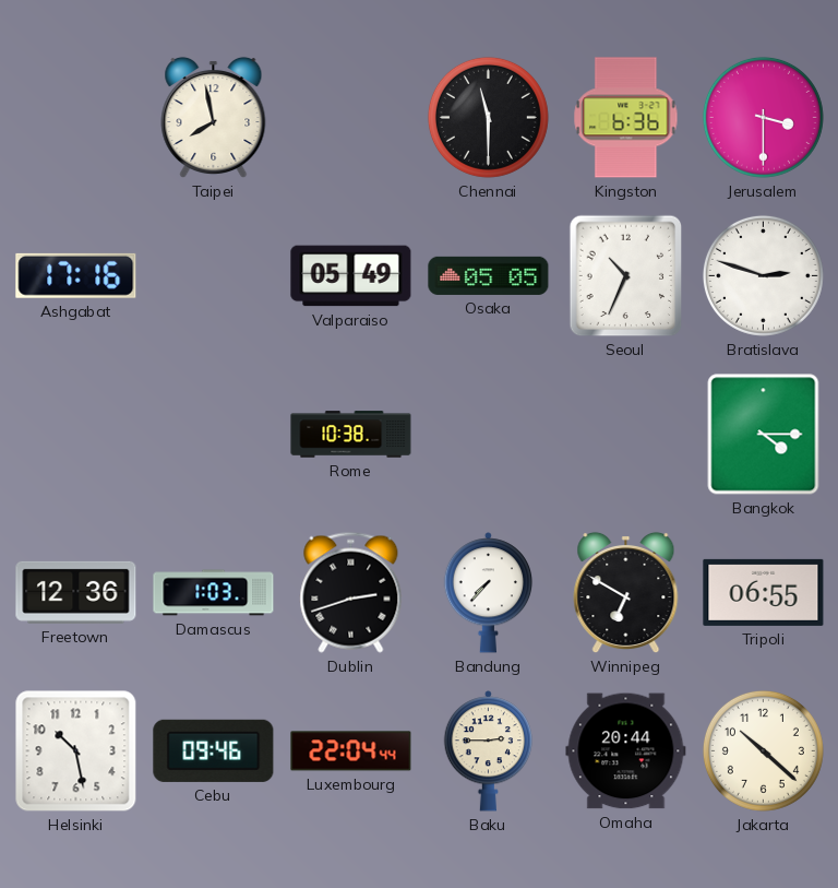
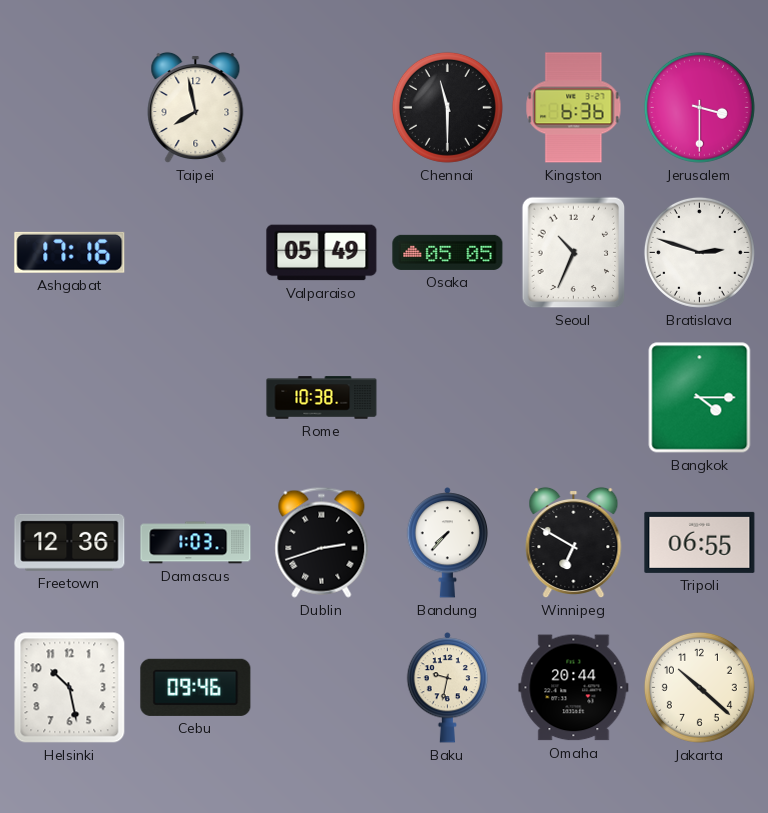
Luxembourg: 22:04 -> none
Baku: 2:45 -> 9:32
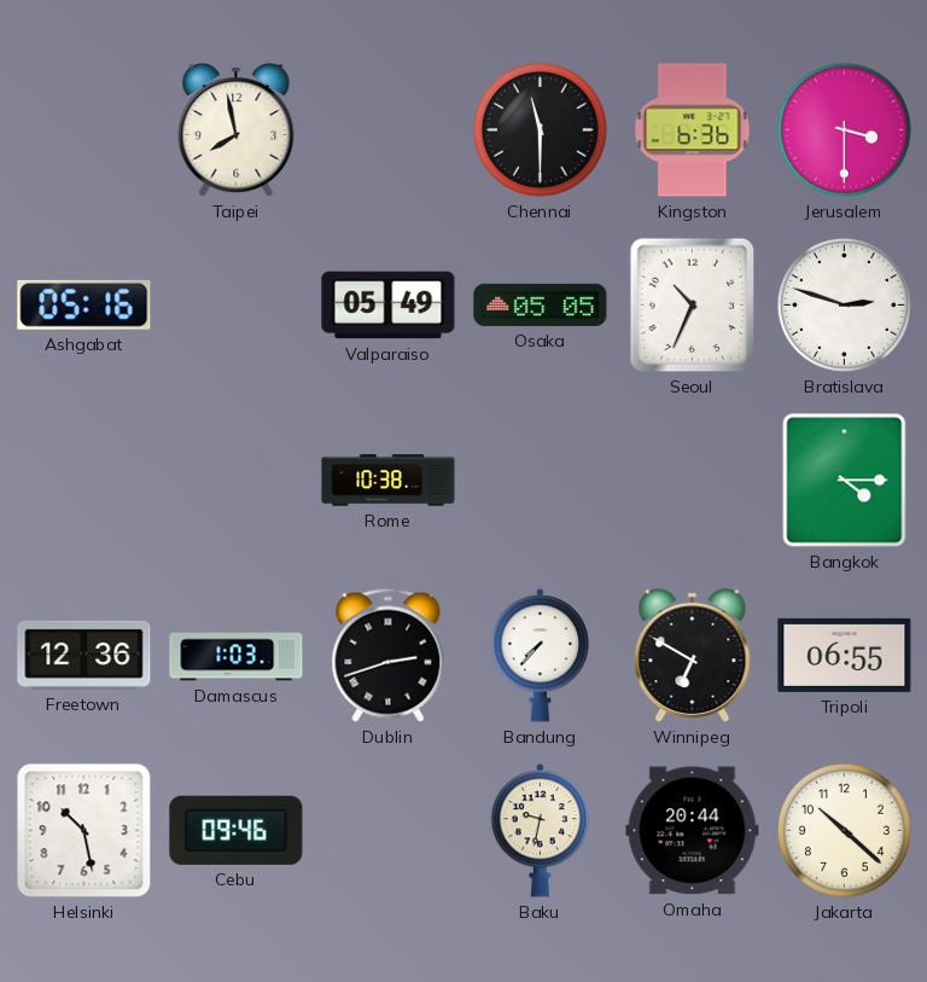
Ashgabat: 17:16 -> 05:16
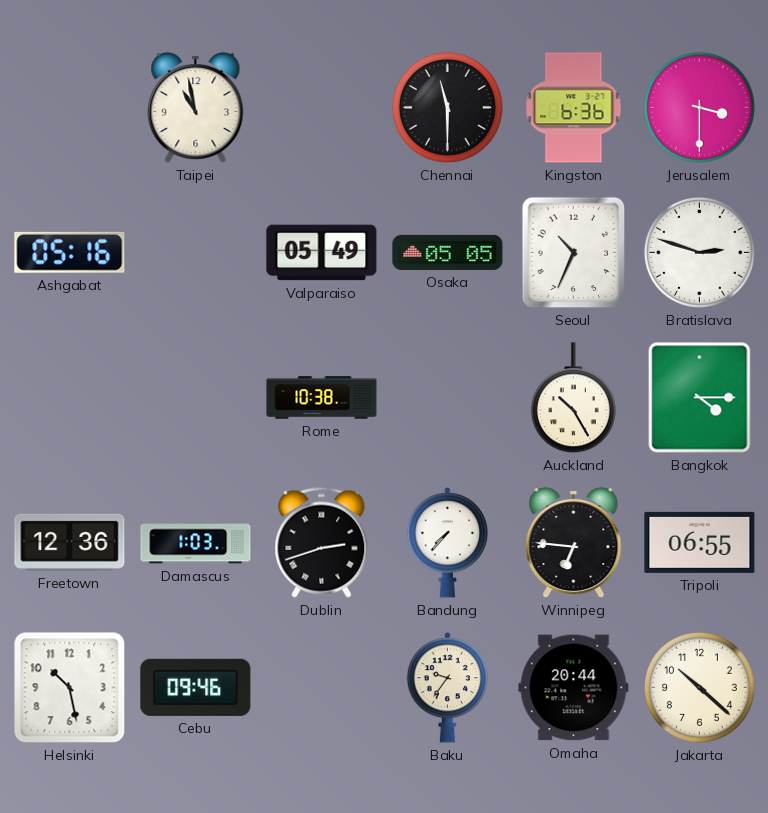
Taipei: 7:58 -> 10:58
Auckland: none -> 10:25
Winnipeg: 6:50 -> 6:46
Baku: 9:32 -> 9:36
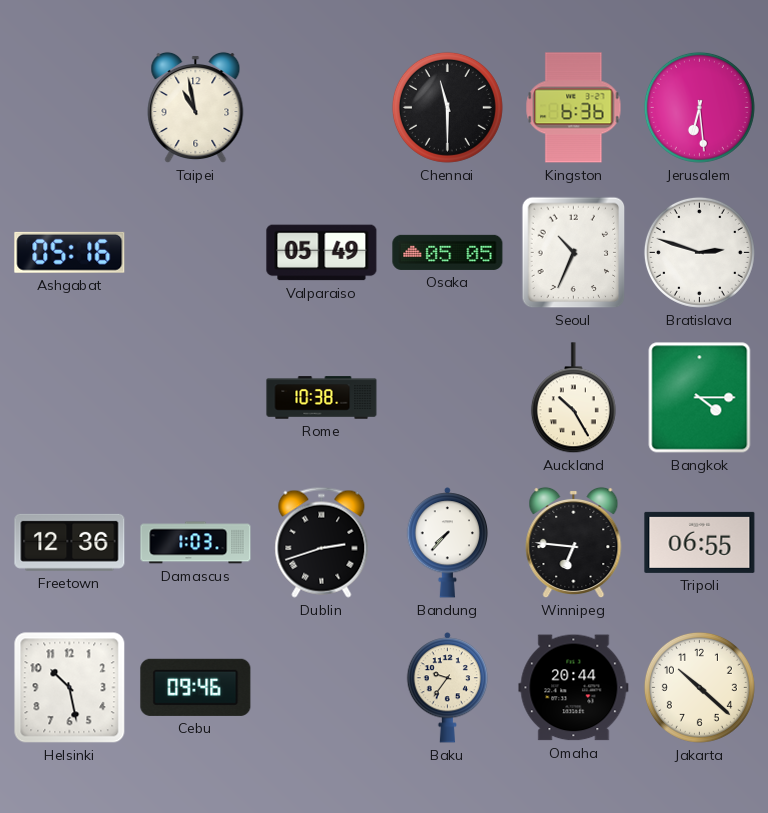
Jerusalem: 3:30 -> 6:29
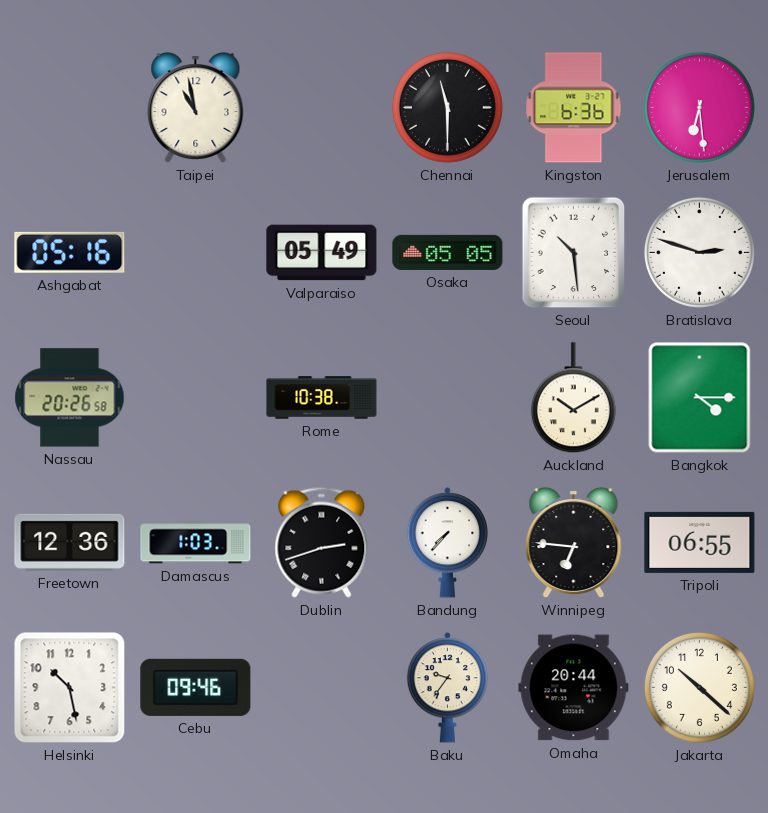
Seoul: 10:34 -> 10:29
Nassau: none -> 20:26
Auckland: 10:25 -> 10:10
